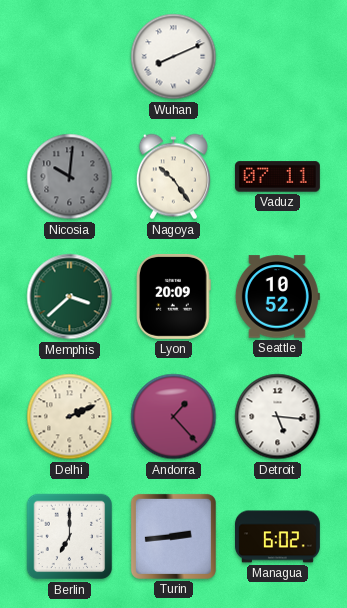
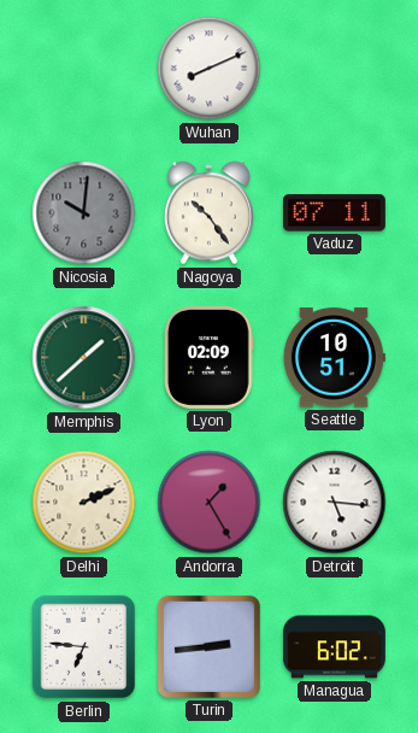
Memphis: 3:38 -> 1:38
Lyon: 20:09 -> 02:09
Seattle: 10:52 -> 10:51
Andorra: 1:23 -> 1:25
Berlin: 7:00 -> 6:46
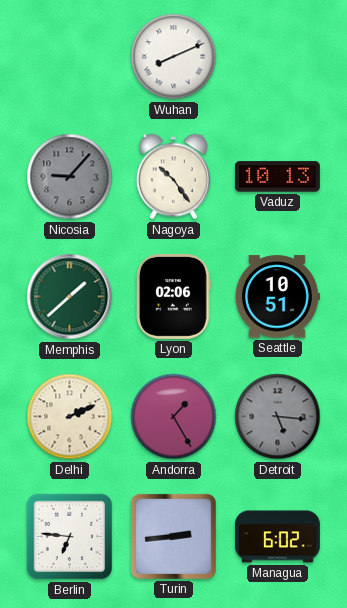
Nicosia: 10:01 -> 9:07
Vaduz: 07:11 -> 10:13
Lyon: 02:09 -> 02:06
Detroit dial: white -> grey
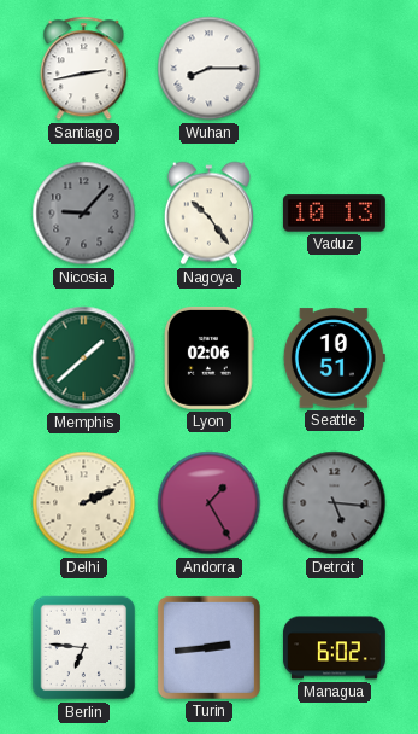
Santiago: none -> 2:43
Wuhan: 8:11 -> 8:15
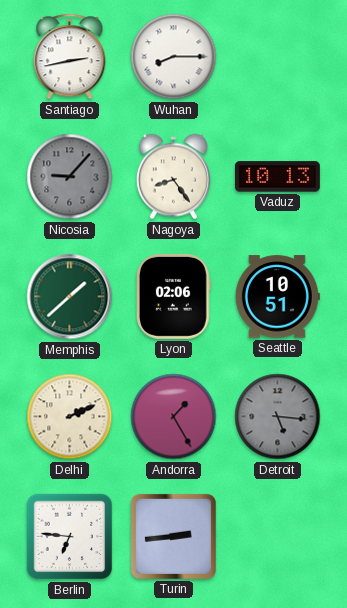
Nagoya: 10:24 -> 8:24
Managua: 6:02 -> none
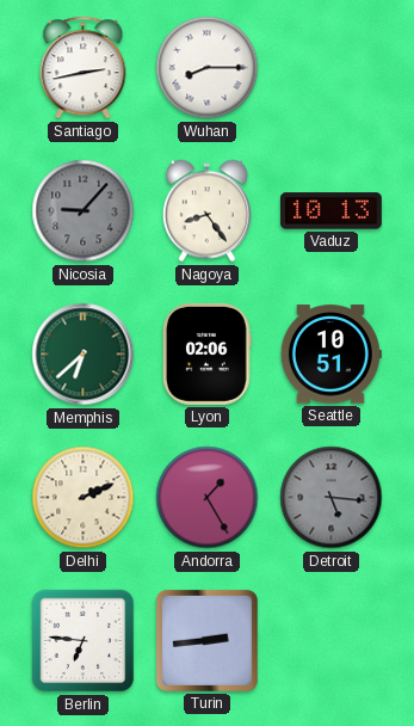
Memphis: 1:38 -> 6:38
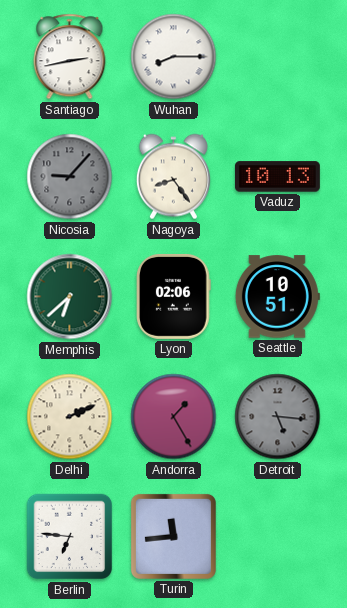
Turin: 2:44 -> 11:44
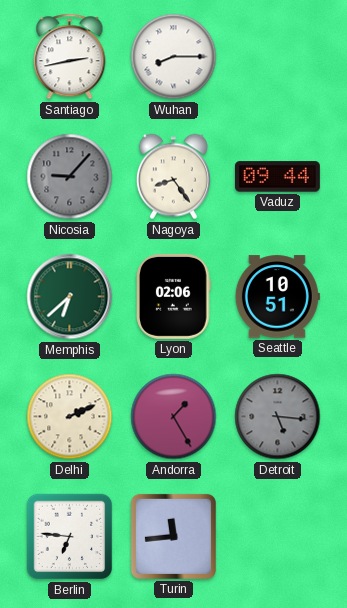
Vaduz: 10:13 -> 09:44
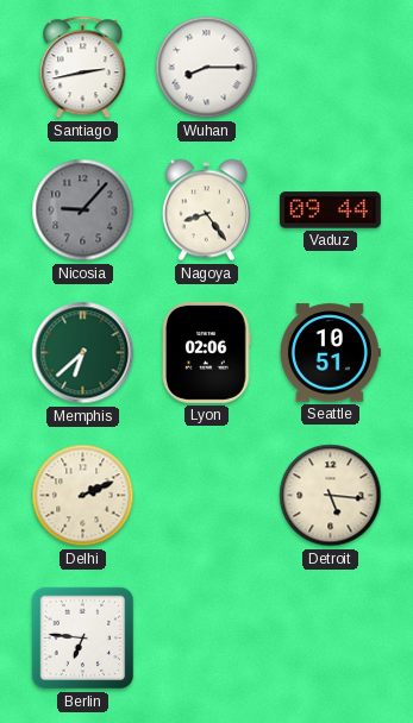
Andorra: 1:25 -> none
Detroit dial: grey -> cream
Turin: 11:44 -> none
